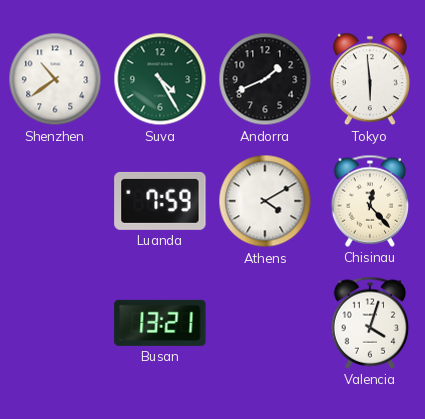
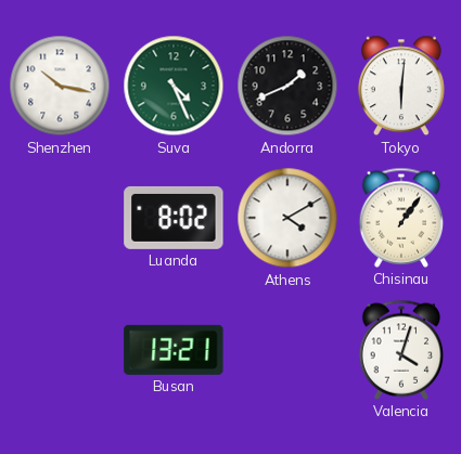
Shenzhen: 10:39 -> 10:17
Suva: 4:25 -> 4:26
Tokyo: 5:59 -> 6:01
Luanda: 7:59 -> 8:02
Chisinau: 12:23 -> 1:06
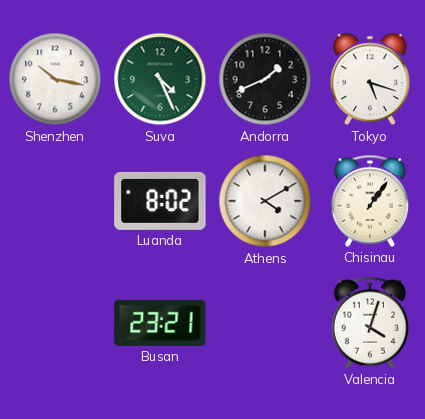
Tokyo: 6:01 -> 5:18
Busan: 13:21 -> 23:21
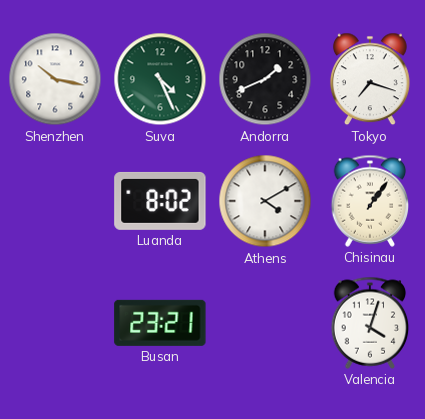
Tokyo: 5:18 -> 7:18
